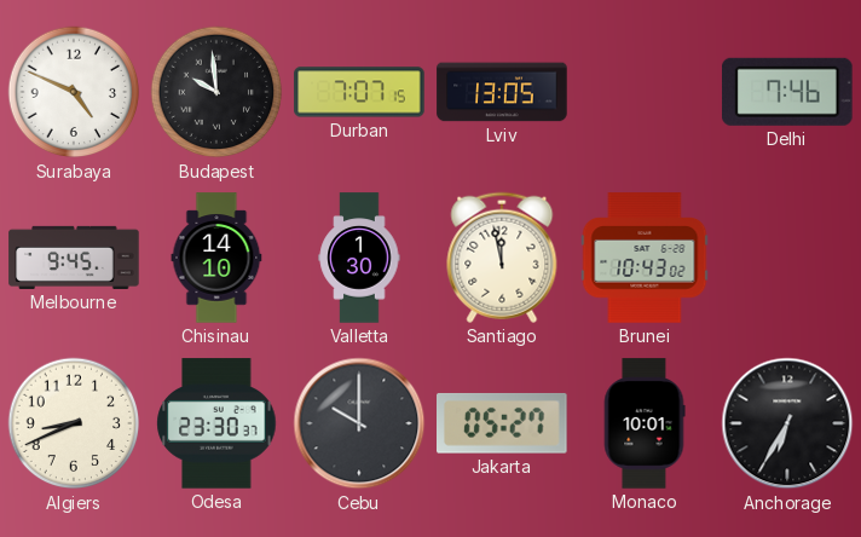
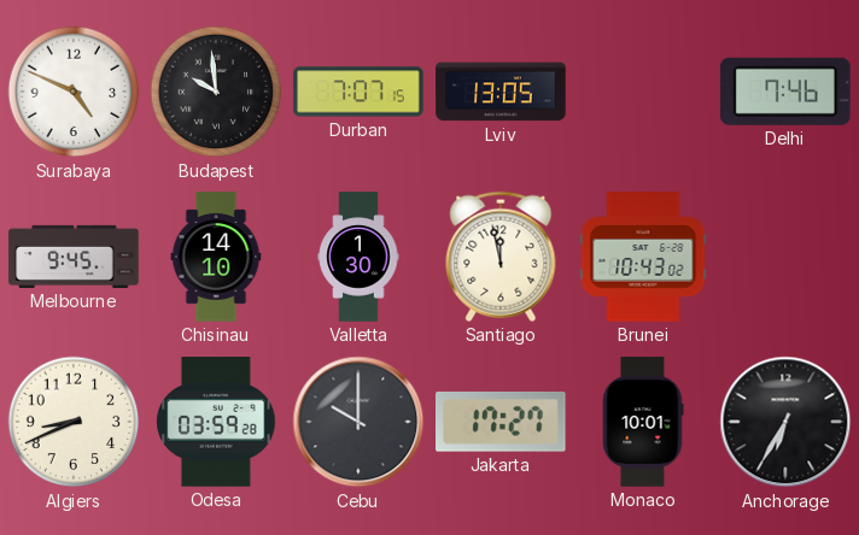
Odesa: 23:30 -> 03:59
Jakarta: 05:27 -> 17:27
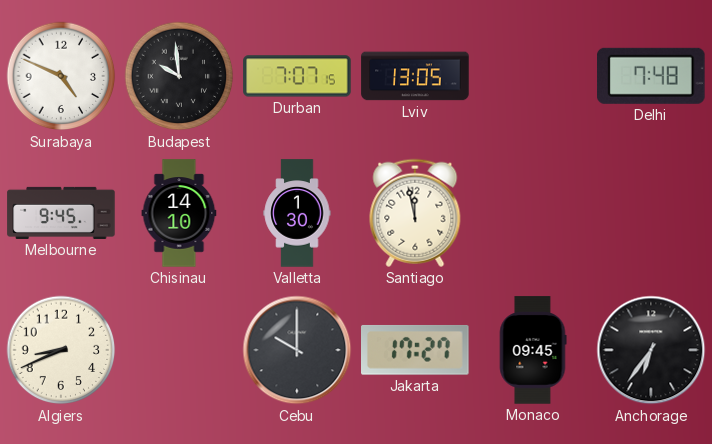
Delhi: 7:46 -> 7:48
Brunei: 10:43 -> none
Odesa: 03:59 -> none
Monaco: 10:01 -> 09:45
Anchorage: 6:35 -> 6:36
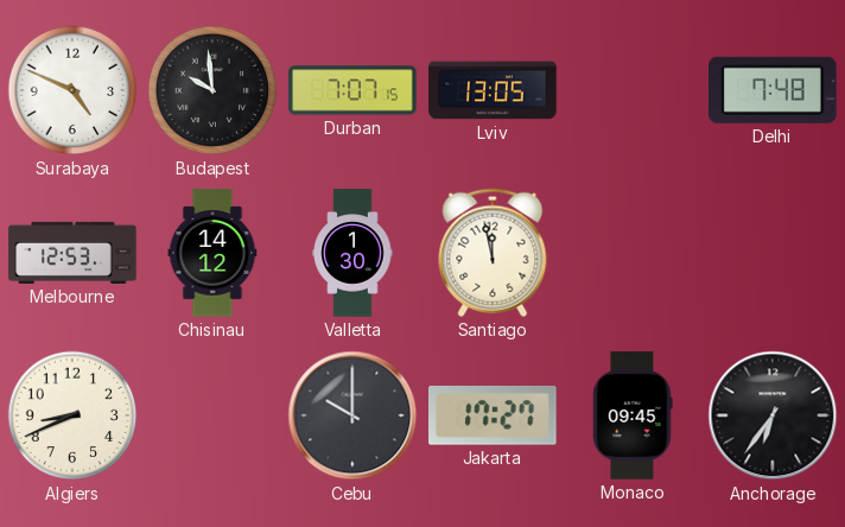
Melbourne: 9:45 -> 12:53
Chisinau: 14:10 -> 14:12
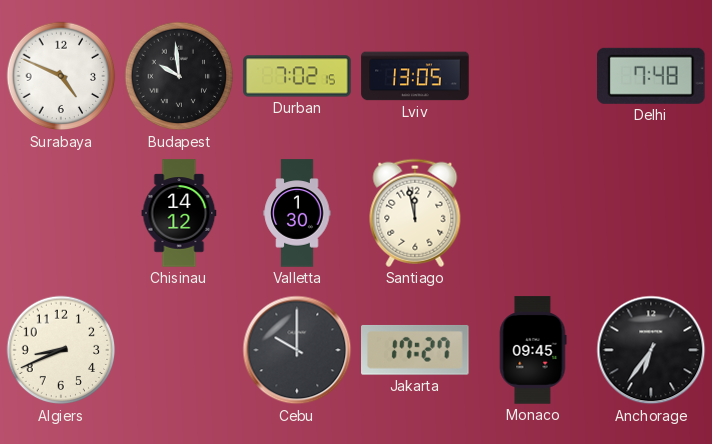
Durban: 7:07 -> 7:02
Melbourne: 12:53 -> none
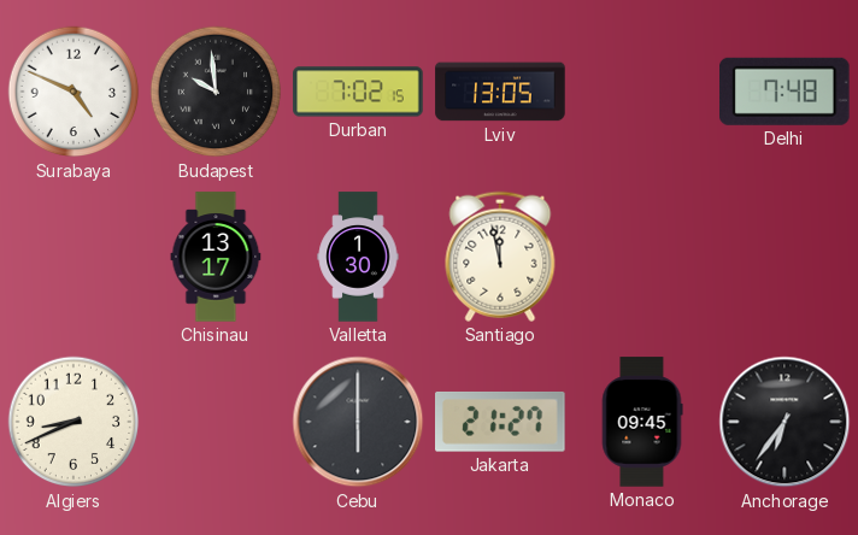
Chisinau: 14:12 -> 13:17
Cebu: 10:00 -> 6:00
Jakarta: 17:27 -> 21:27
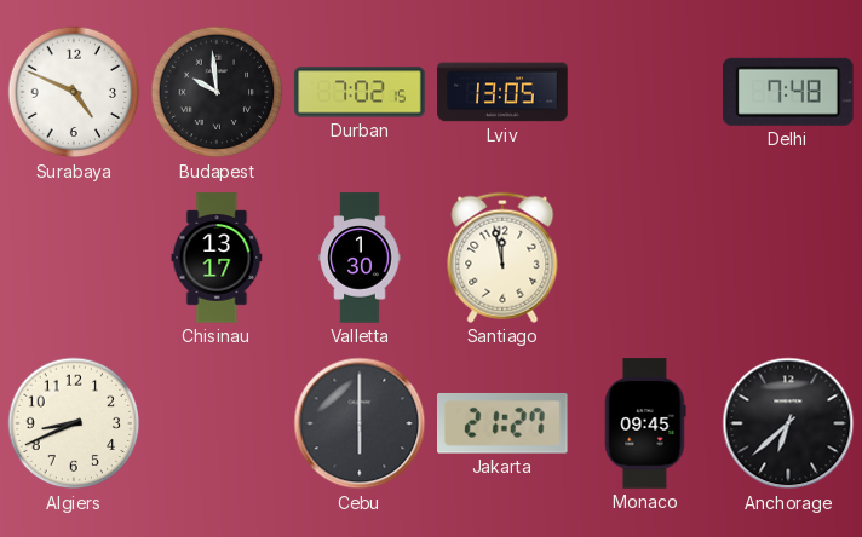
Anchorage: 6:36 -> 6:38
